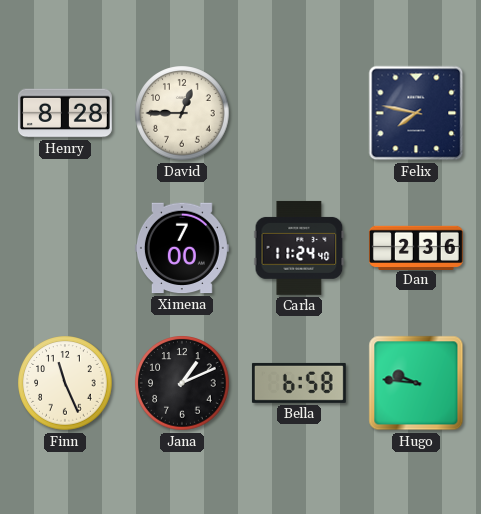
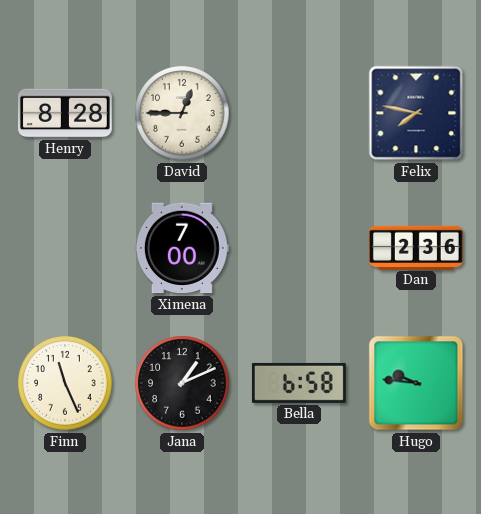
Carla: 11:24 -> none
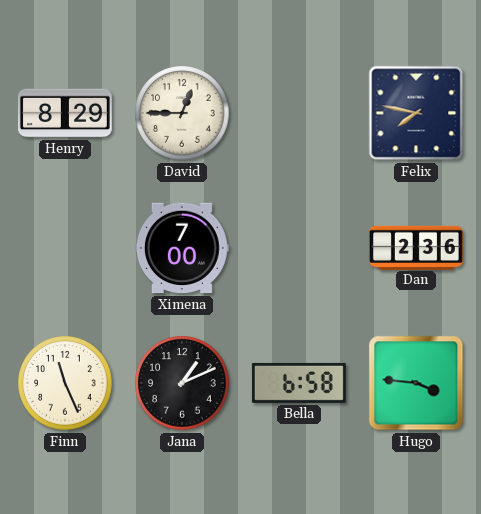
Henry: 8:28 -> 8:29
Hugo: 9:46 -> 3:46
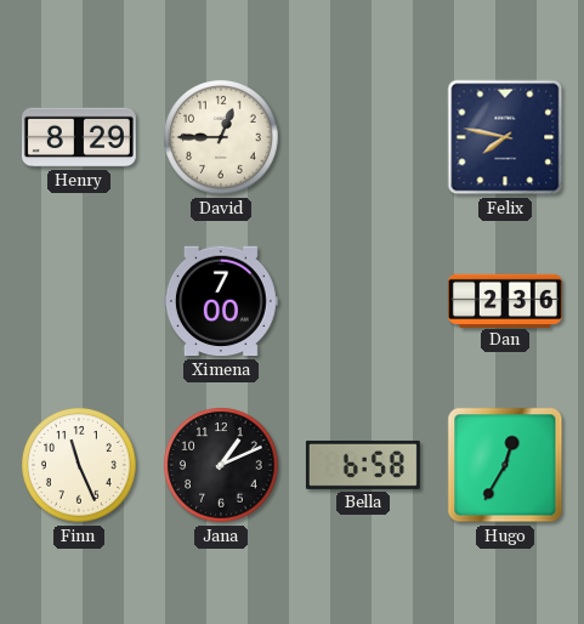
Hugo: 3:46 -> 12:35
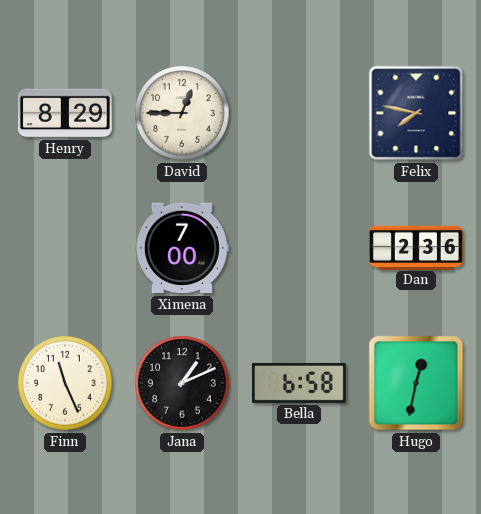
Hugo: 12:35 -> 12:32
